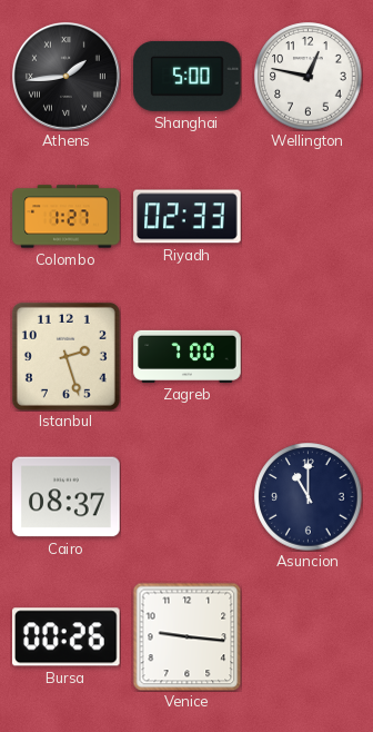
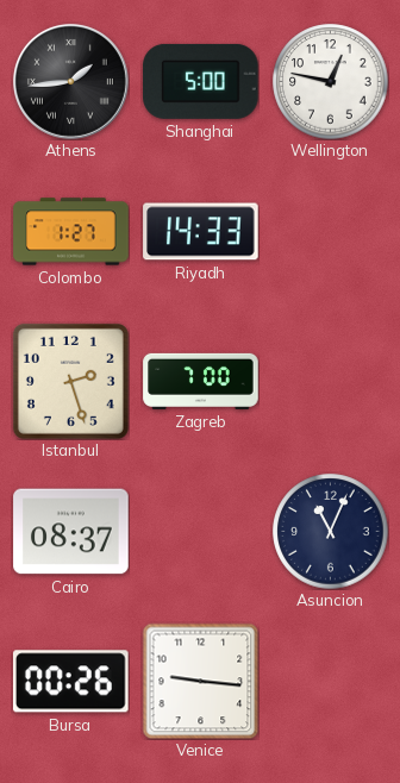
Riyadh: 02:33 -> 14:33
Asuncion: 11:00 -> 11:04
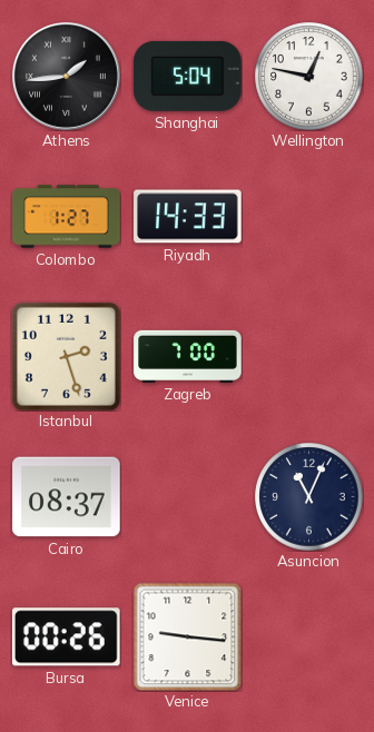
Shanghai: 5:00 -> 5:04
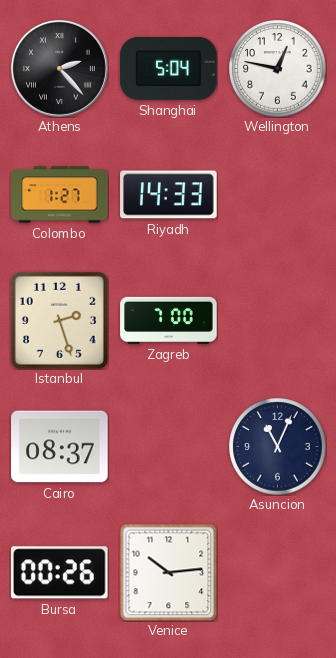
Athens: 1:44 -> 2:23
Venice: 9:16 -> 10:14
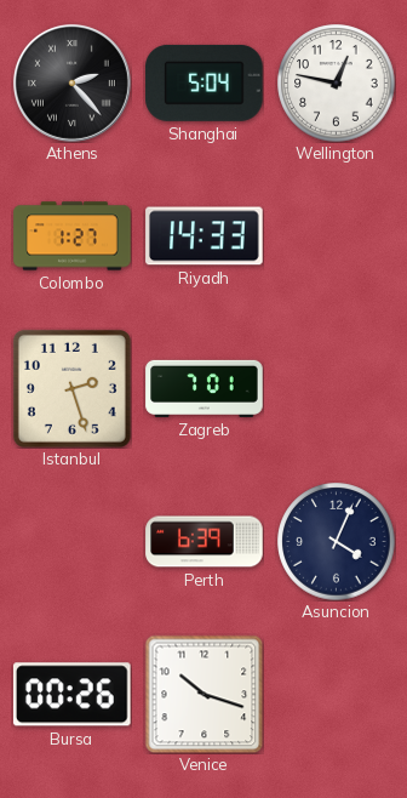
Zagreb: 7:00 -> 7:01
Cairo: 08:37 -> none
Perth: none -> 6:39
Asuncion: 11:04 -> 4:04
Venice: 10:14 -> 10:18
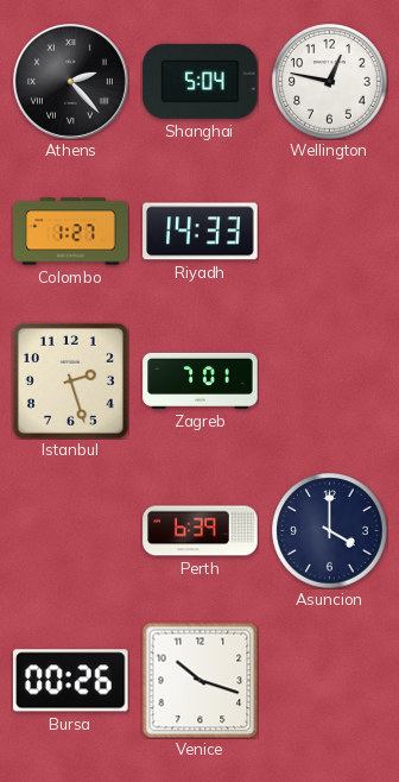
Asuncion: 4:04 -> 4:00
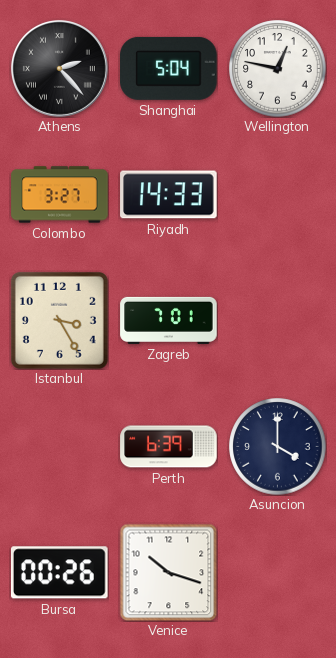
Colombo: 1:27 -> 3:27
Istanbul: 2:27 -> 3:25
